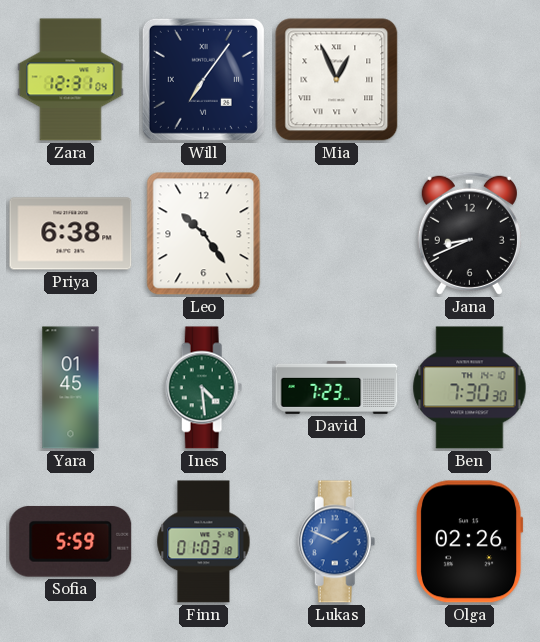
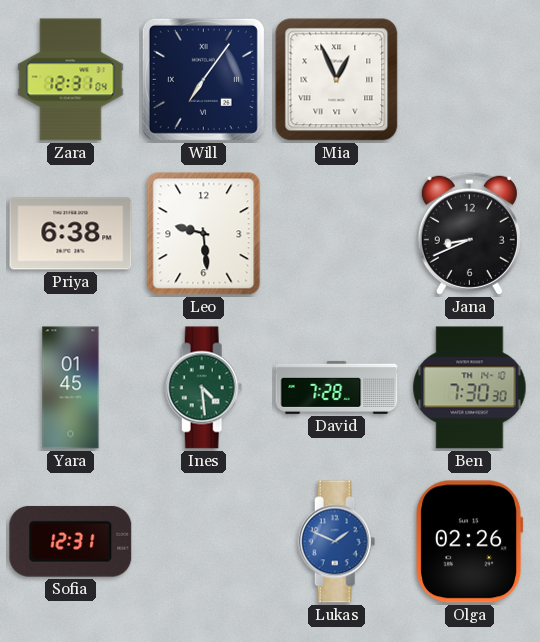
Leo: 10:24 -> 9:29
David: 7:23 -> 7:28
Sofia: 5:59 -> 12:31
Finn: 01:03 -> none
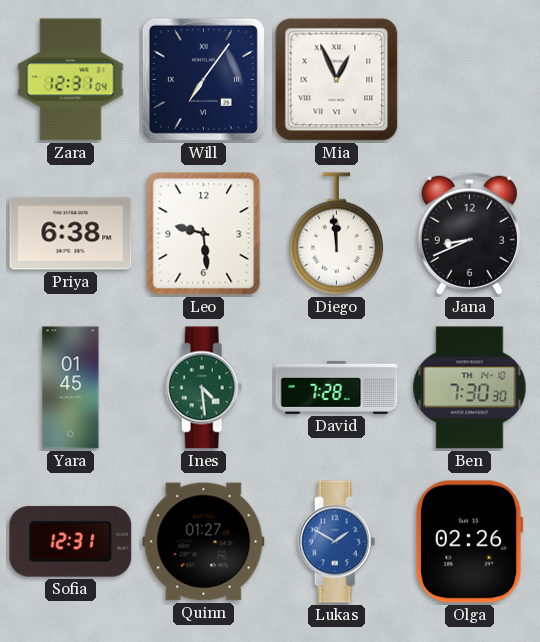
Diego: none -> 11:59
Quinn: none -> 01:27
Lukas: 1:49 -> 1:50
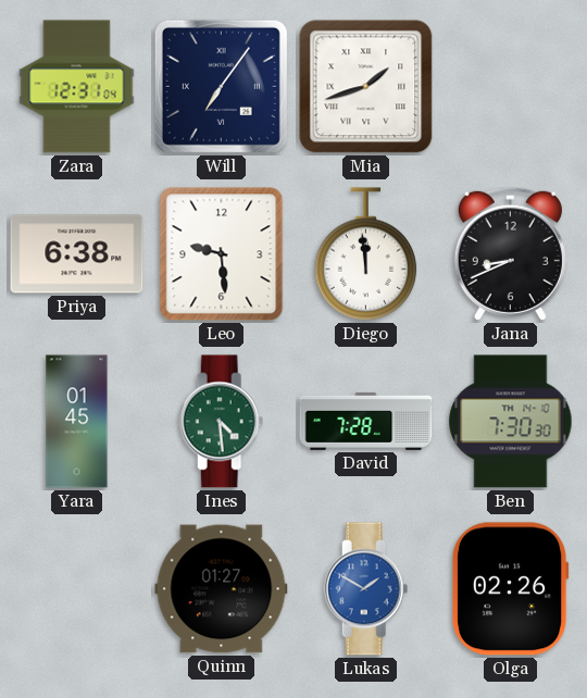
Mia: 12:56 -> 1:42
Sofia: 12:31 -> none
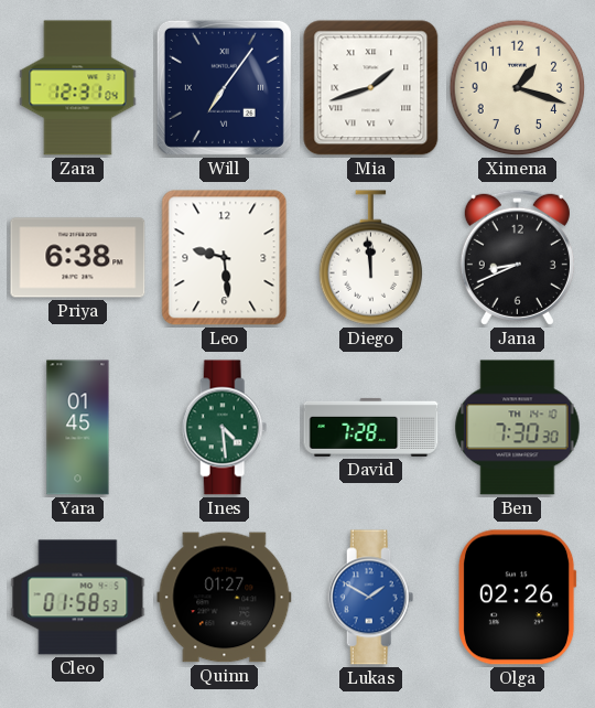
Ximena: none -> 1:18
Cleo: none -> 01:58
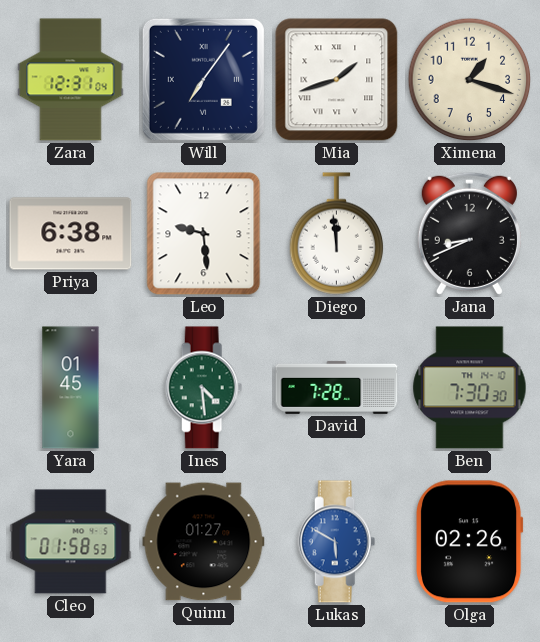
Lukas: 1:50 -> 5:50
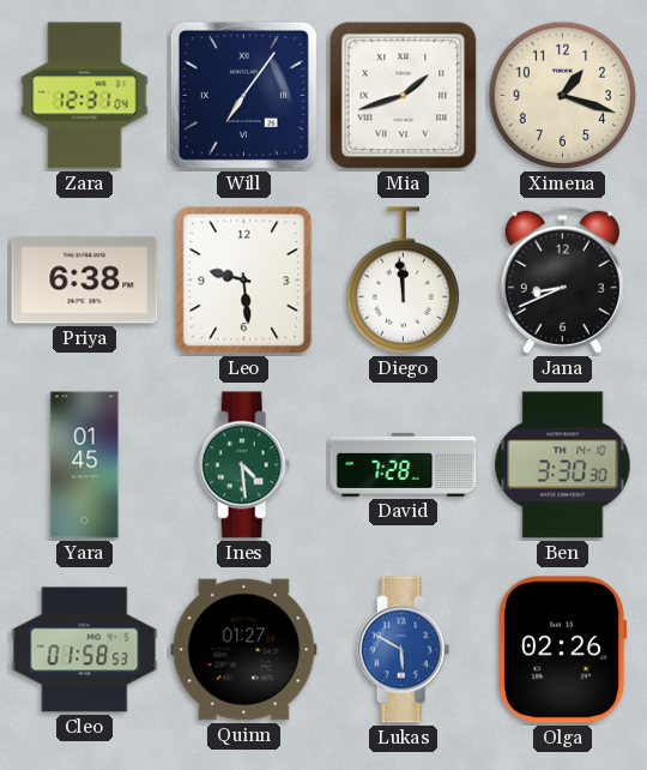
Ben: 7:30 -> 3:30
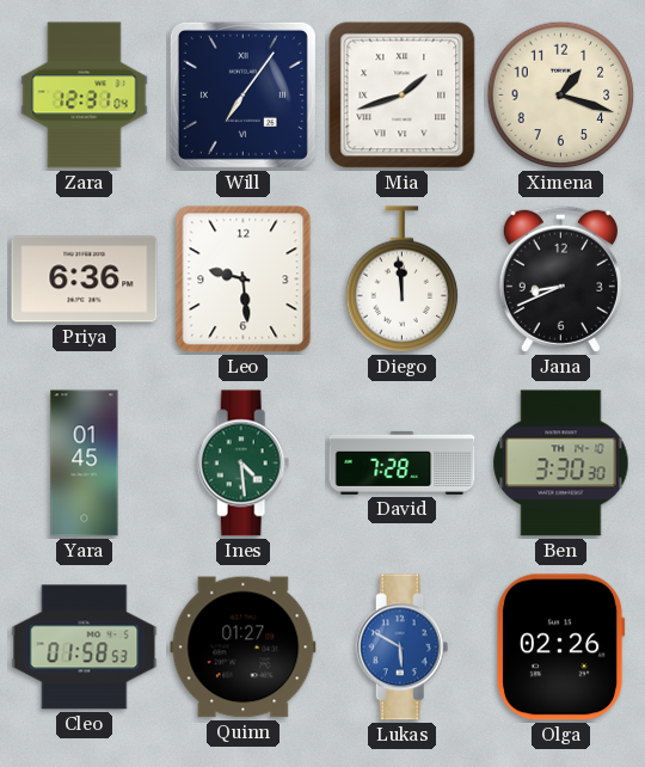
Priya: 6:38 -> 6:36
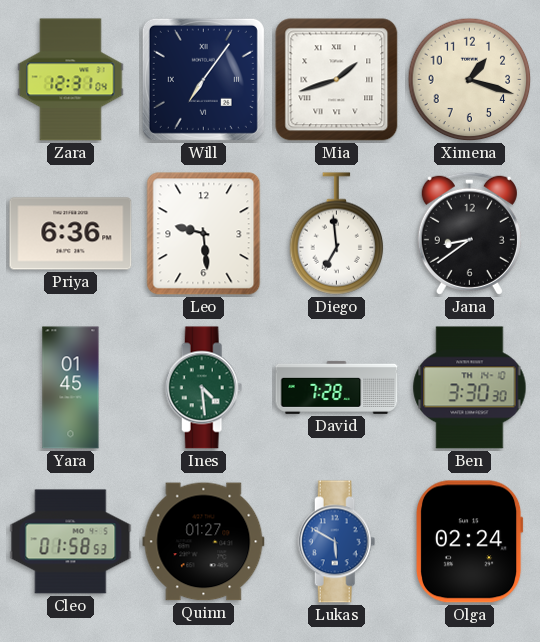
Diego: 11:59 -> 6:59
Jana: 8:41 -> 8:39
Olga: 02:26 -> 02:24
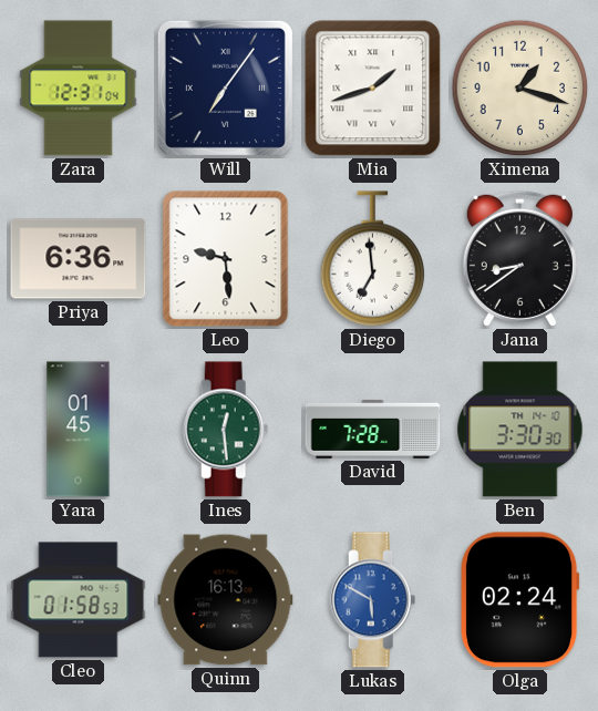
Ines: 4:29 -> 12:29
Quinn: 01:27 -> 16:13
